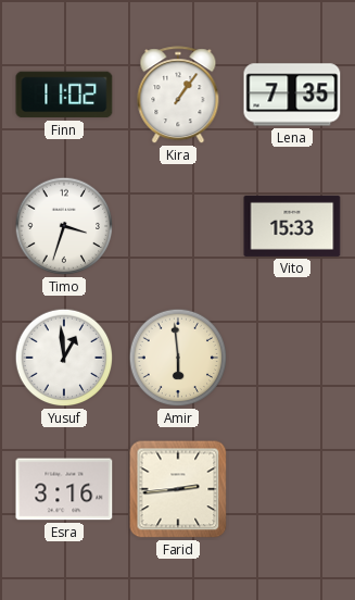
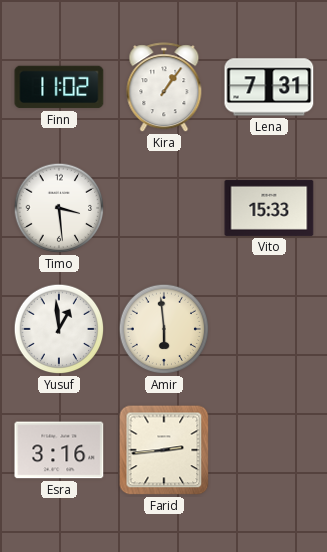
Lena: 7:35 -> 7:31
Timo: 3:33 -> 3:29
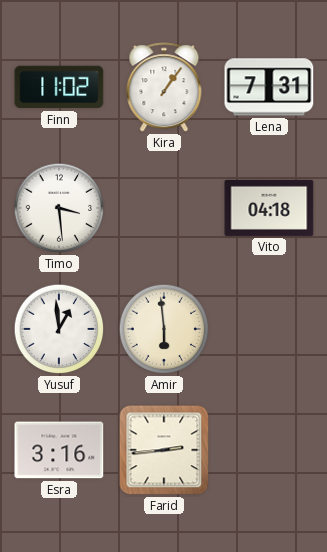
Vito: 15:33 -> 04:18
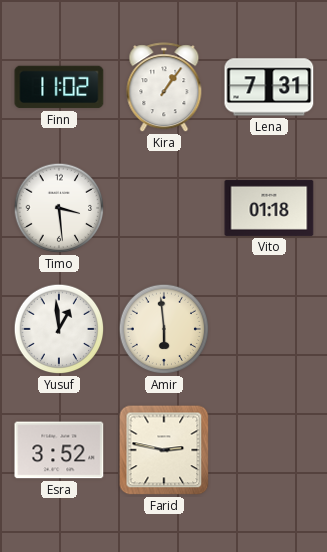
Vito: 04:18 -> 01:18
Esra: 3:16 -> 3:52
Farid: 2:44 -> 2:47
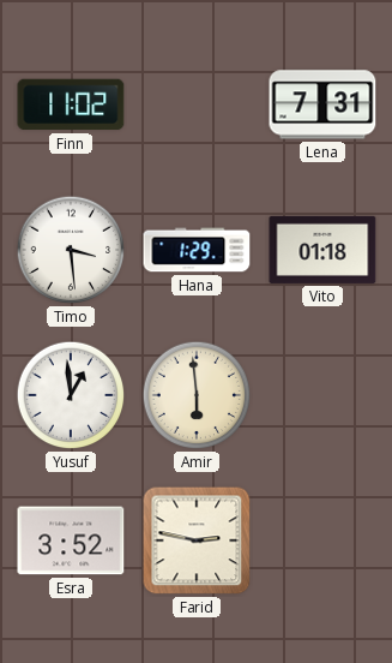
Kira: 1:06 -> none
Hana: none -> 1:29
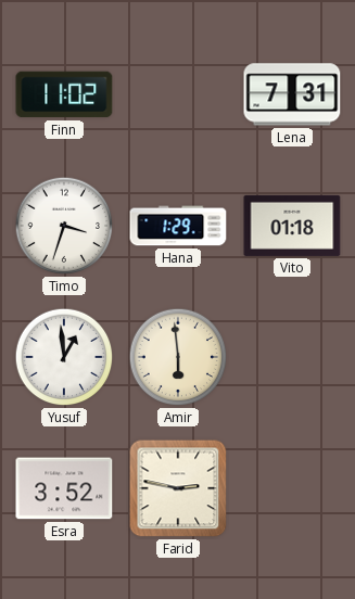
Timo: 3:29 -> 3:33
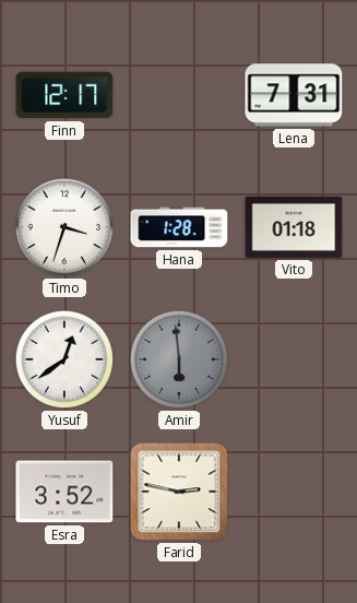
Finn: 11:02 -> 12:17
Hana: 1:29 -> 1:28
Yusuf: 12:59 -> 12:39
Amir dial: cream -> grey
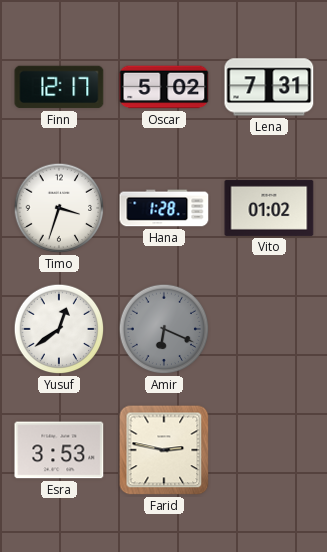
Oscar: none -> 5:02
Vito: 01:18 -> 01:02
Amir: 5:59 -> 6:19
Esra: 3:52 -> 3:53
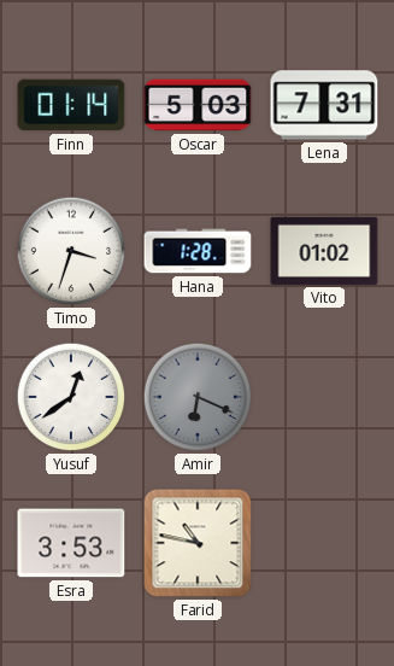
Finn: 12:17 -> 01:14
Oscar: 5:02 -> 5:03
Farid: 2:47 -> 10:47
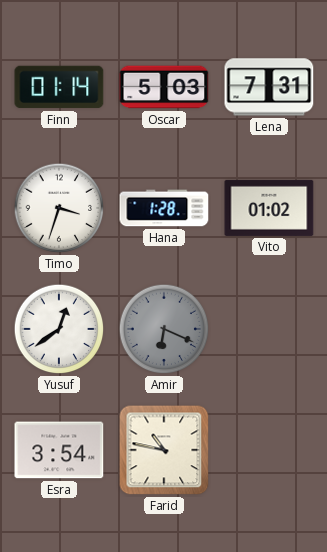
Esra: 3:53 -> 3:54
